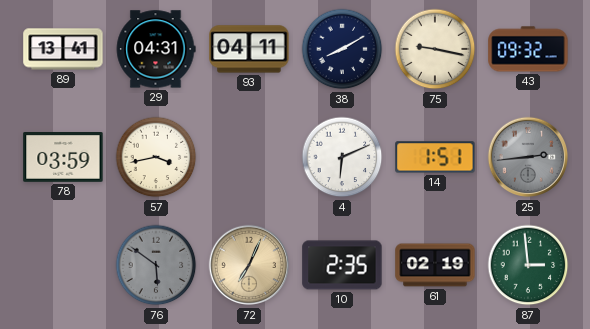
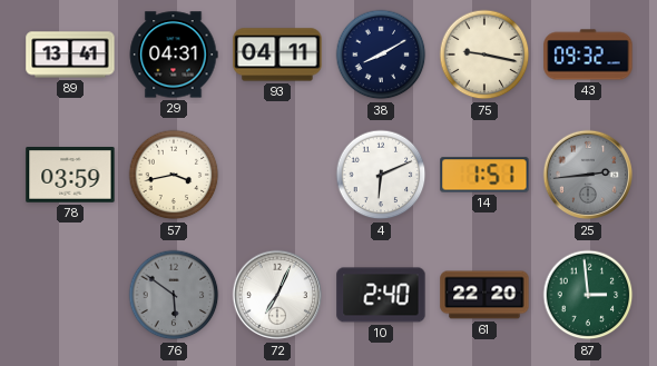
72 dial: champagne -> white
10: 2:35 -> 2:40
61: 02:19 -> 22:20
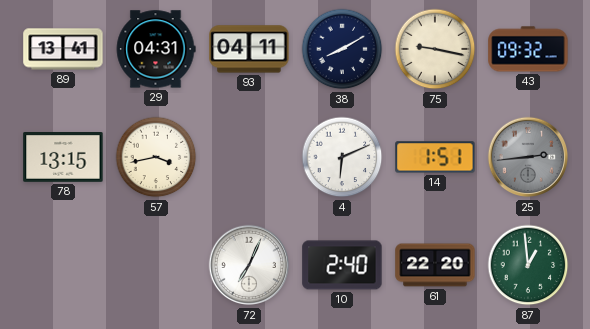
78: 03:59 -> 13:15
76: 5:51 -> none
87: 2:59 -> 12:59
